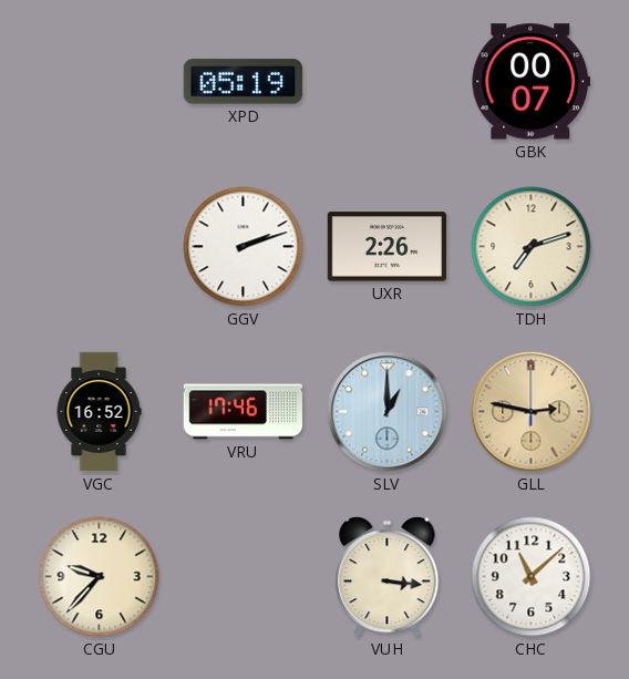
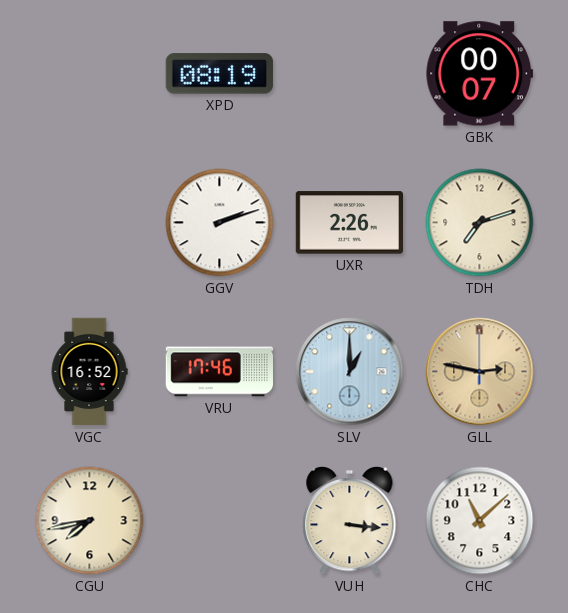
XPD: 05:19 -> 08:19
CGU: 9:37 -> 7:43
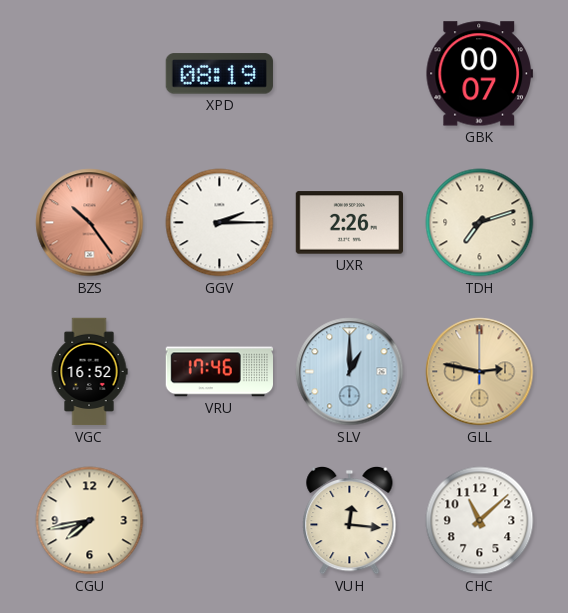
BZS: none -> 10:24
GGV: 2:12 -> 2:15
VUH: 3:16 -> 12:16
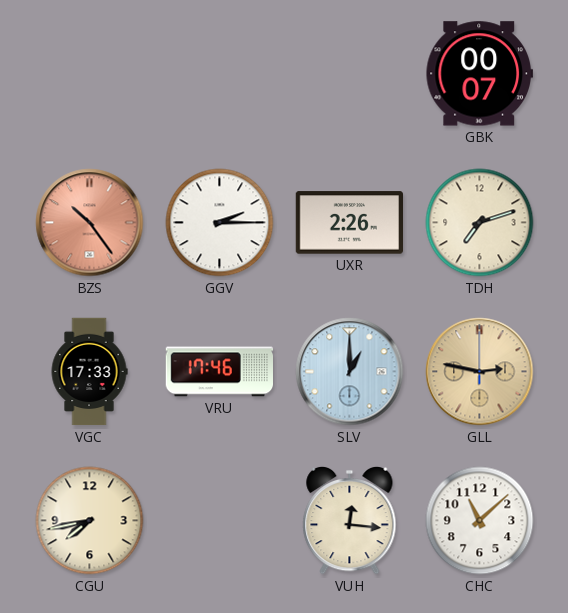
XPD: 08:19 -> none
VGC: 16:52 -> 17:33
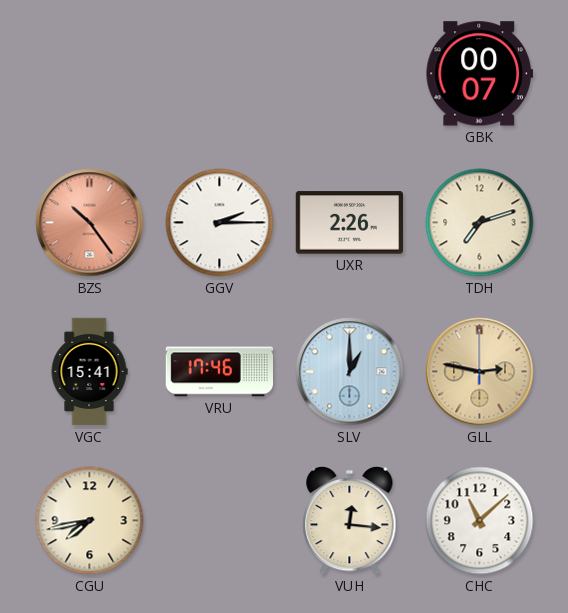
VGC: 17:33 -> 15:41
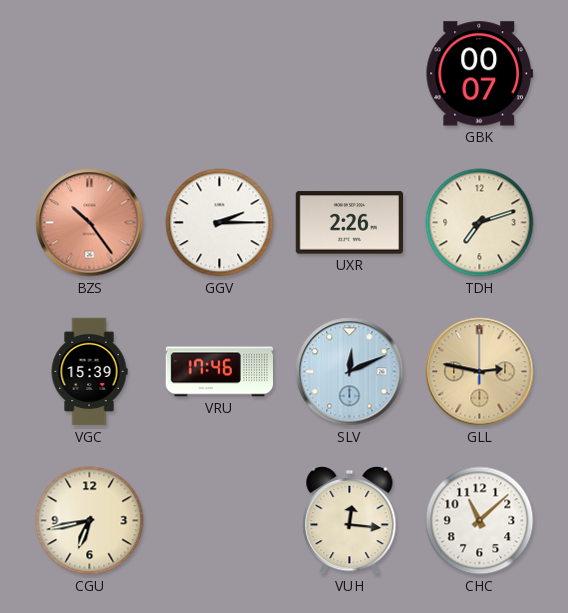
VGC: 15:41 -> 15:39
SLV: 1:00 -> 12:11
CGU: 7:43 -> 6:43
